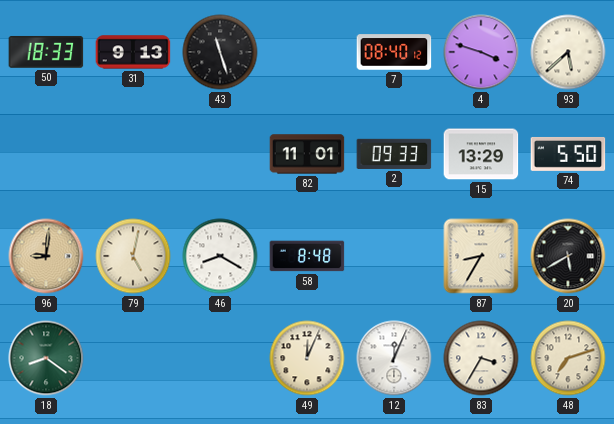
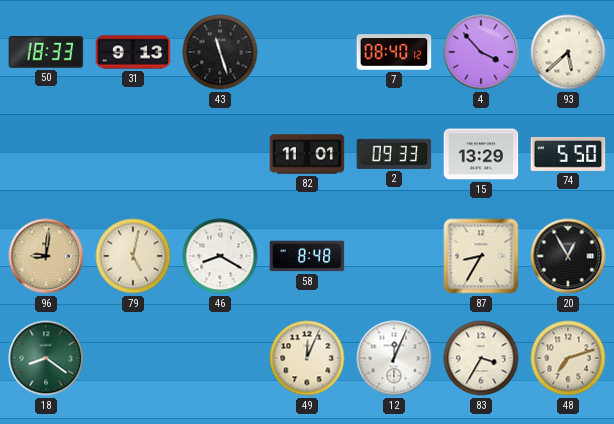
4: 3:48 -> 3:53
20: 5:40 -> 12:55
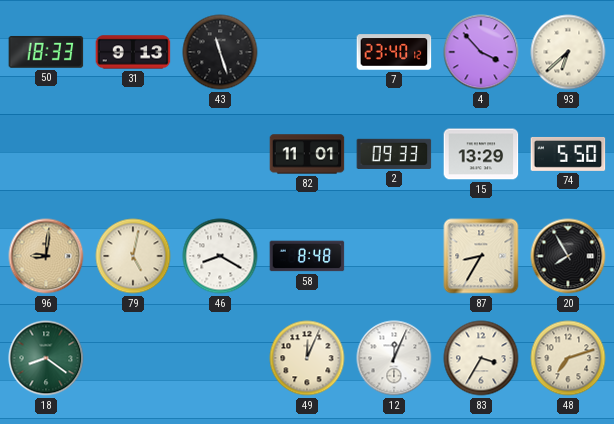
7: 08:40 -> 23:40
93: 5:38 -> 6:38
20: 12:55 -> 7:55
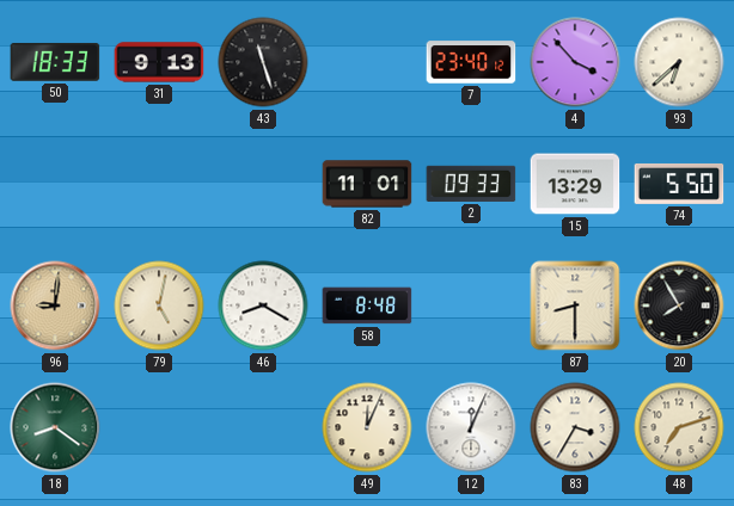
87: 8:35 -> 8:30
